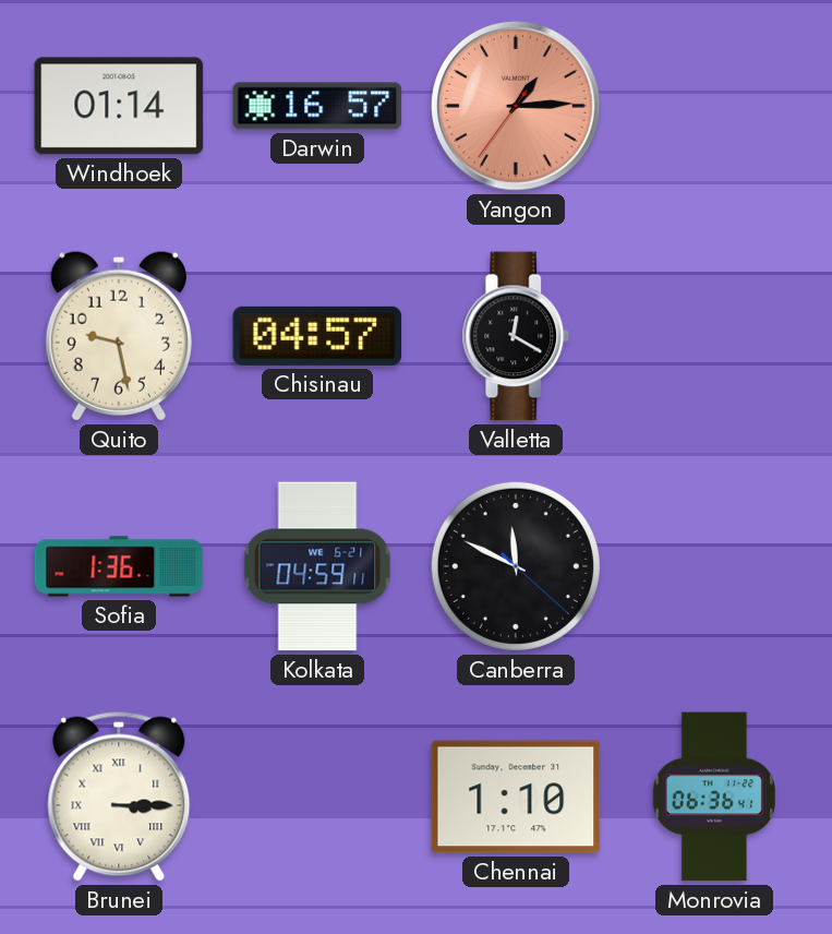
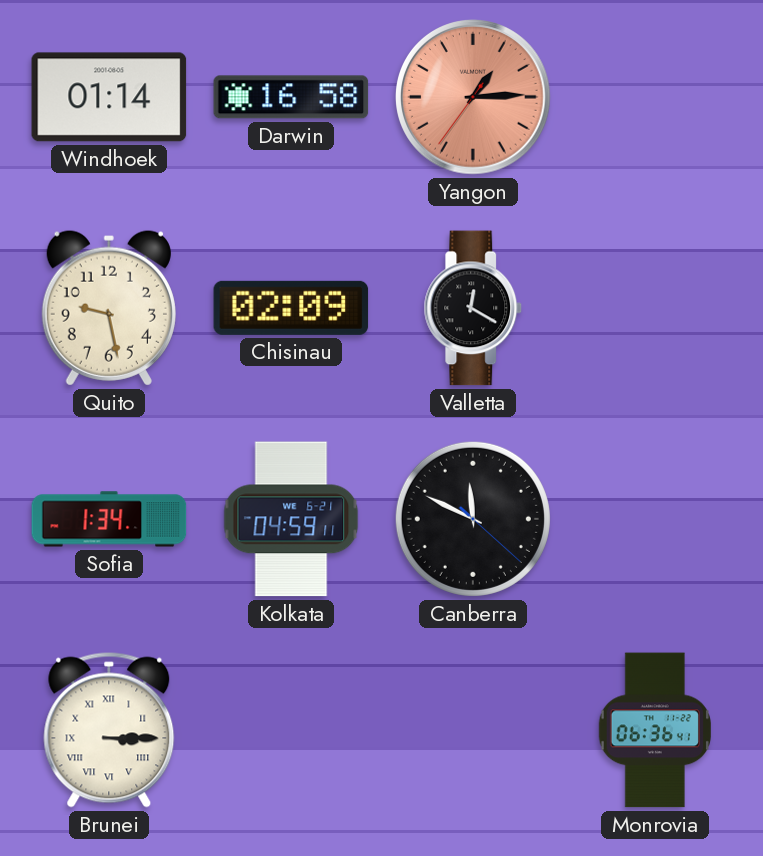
Darwin: 16:57 -> 16:58
Chisinau: 04:57 -> 02:09
Sofia: 1:36 -> 1:34
Chennai: 1:10 -> none
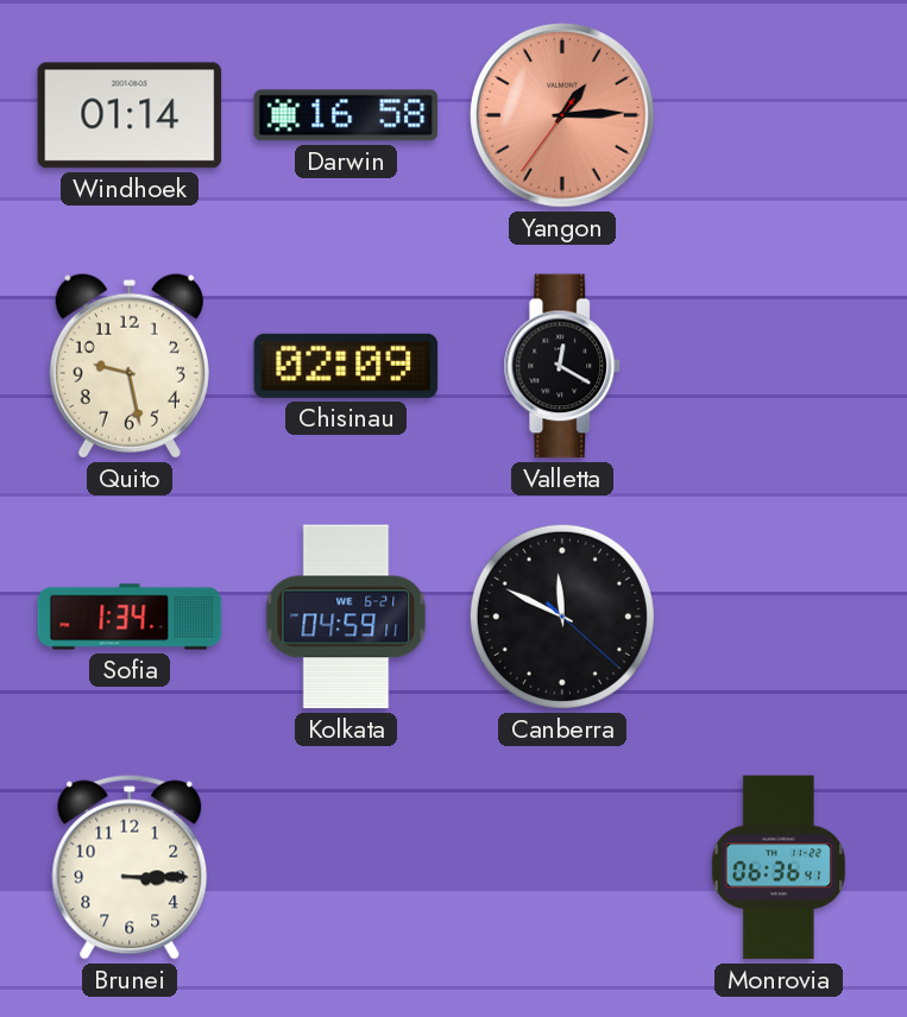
Brunei numerals: Roman -> Arabic
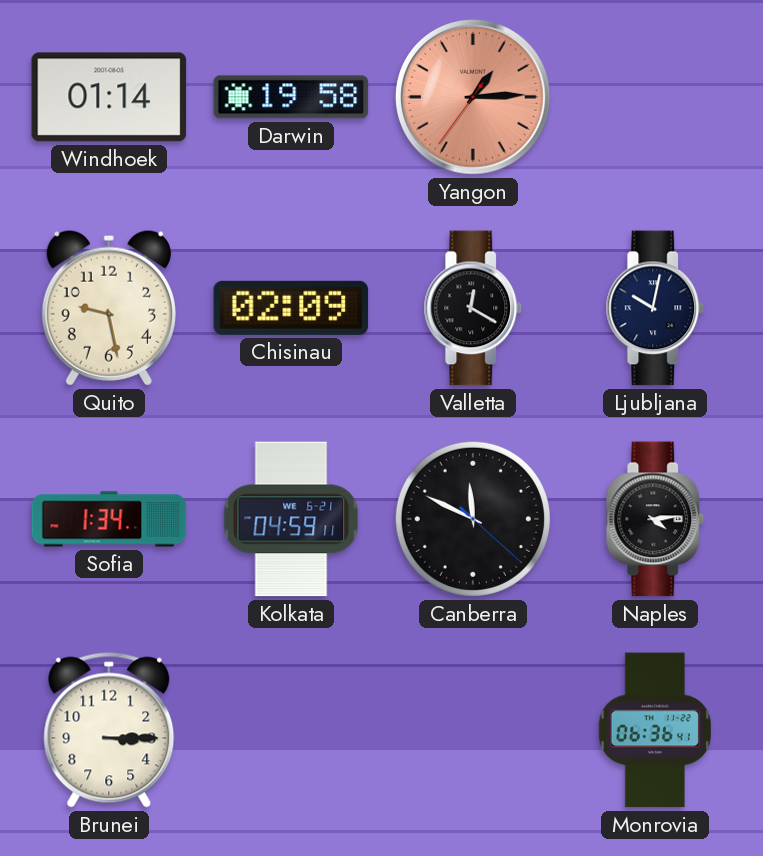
Darwin: 16:58 -> 19:58
Ljubljana: none -> 10:02
Naples: none -> 4:14
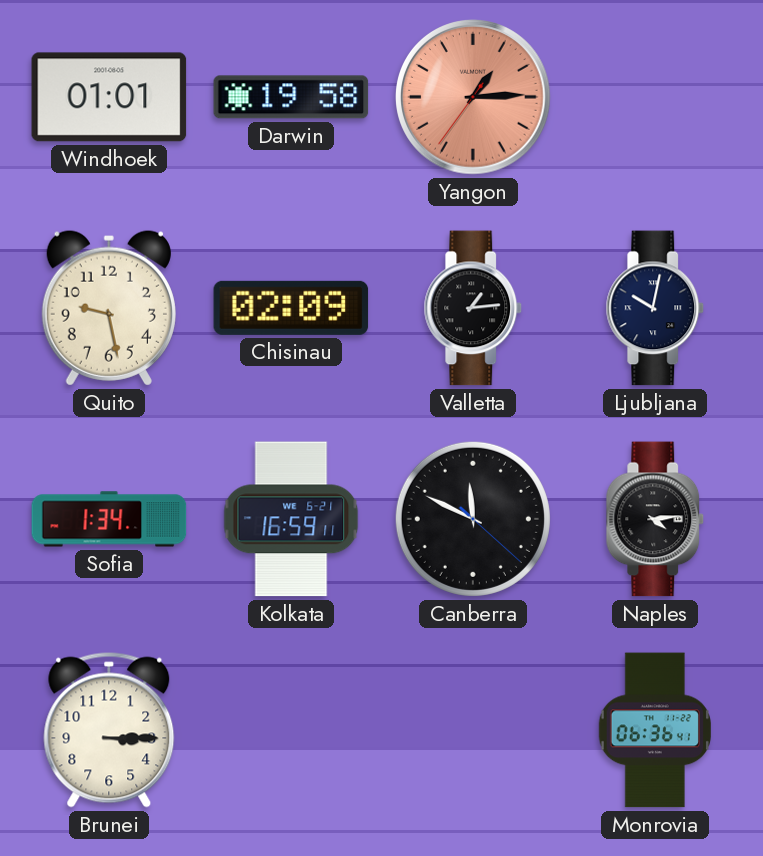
Windhoek: 01:14 -> 01:01
Valletta: 12:20 -> 1:14
Kolkata: 04:59 -> 16:59
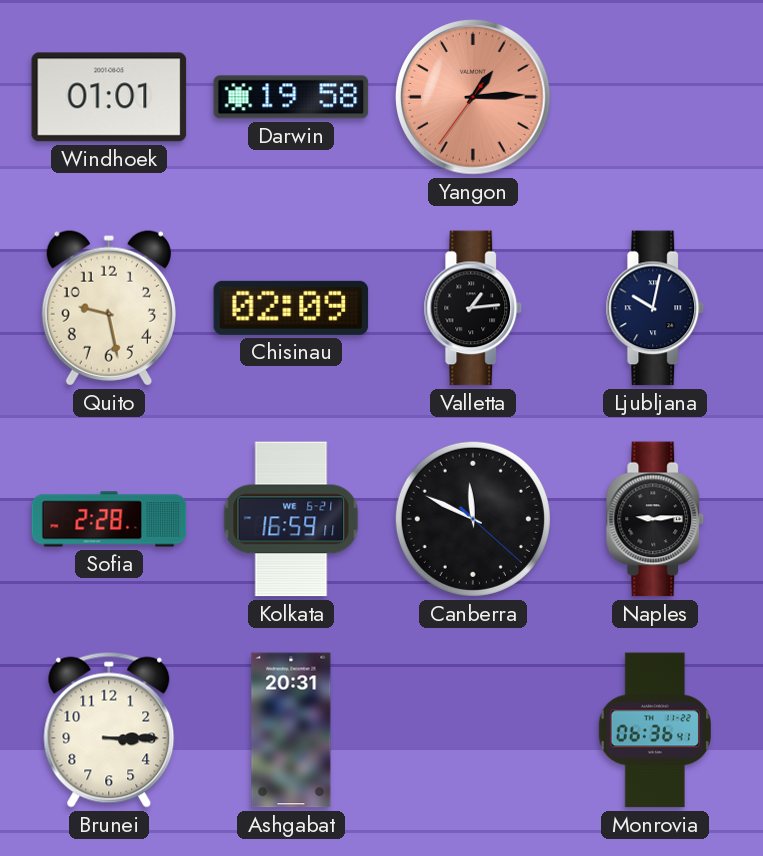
Sofia: 1:34 -> 2:28
Naples: 4:14 -> 9:14
Ashgabat: none -> 20:31
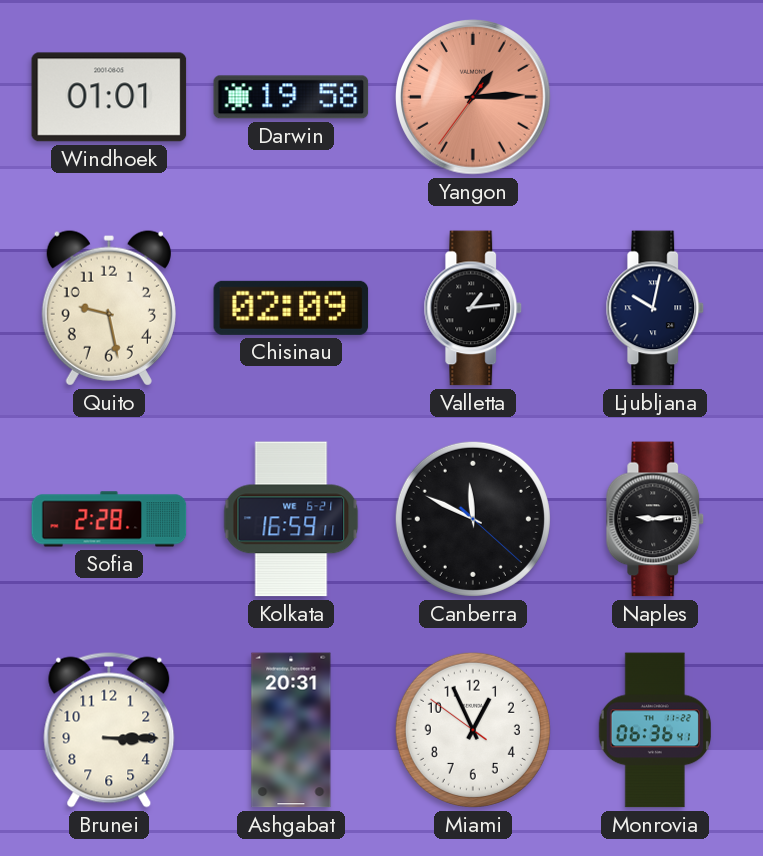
Miami: none -> 12:55
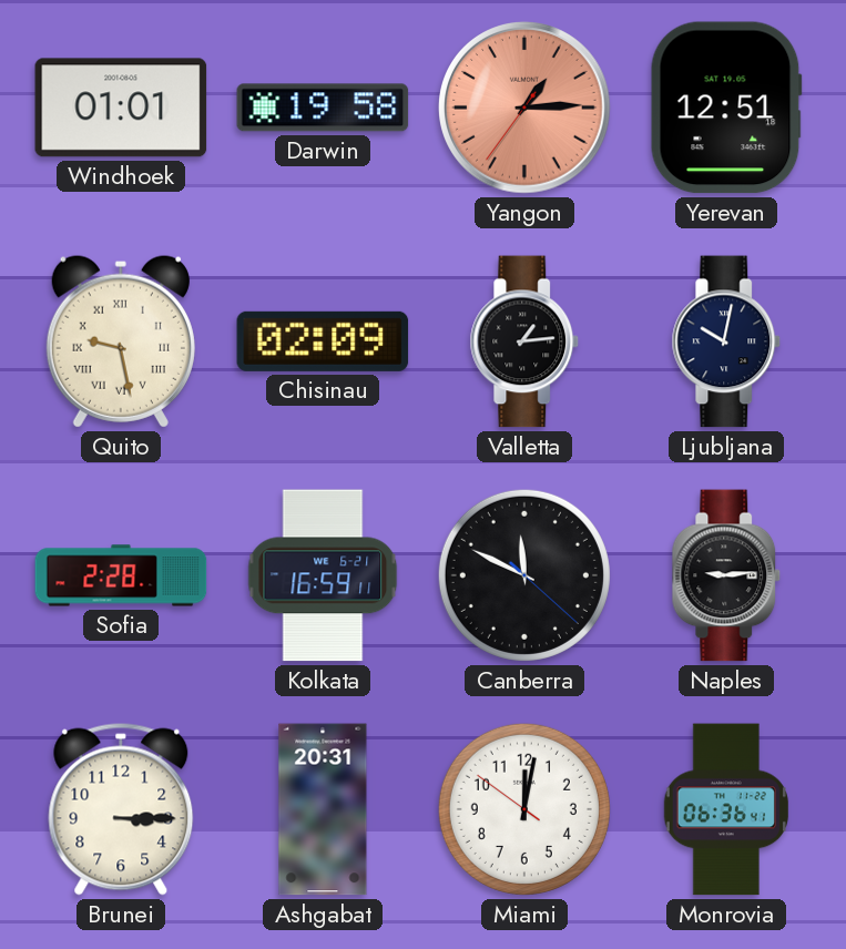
Yerevan: none -> 12:51
Quito numerals: Arabic -> Roman
Miami: 12:55 -> 12:01
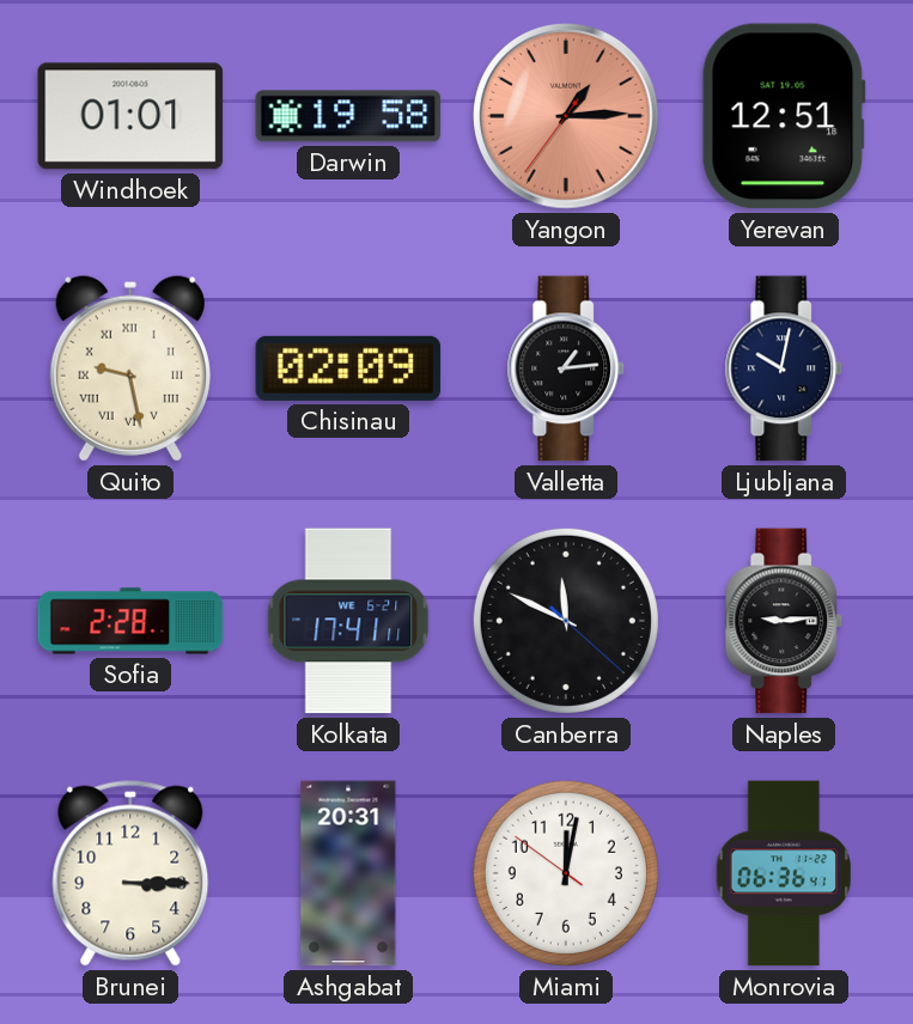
Kolkata: 16:59 -> 17:41
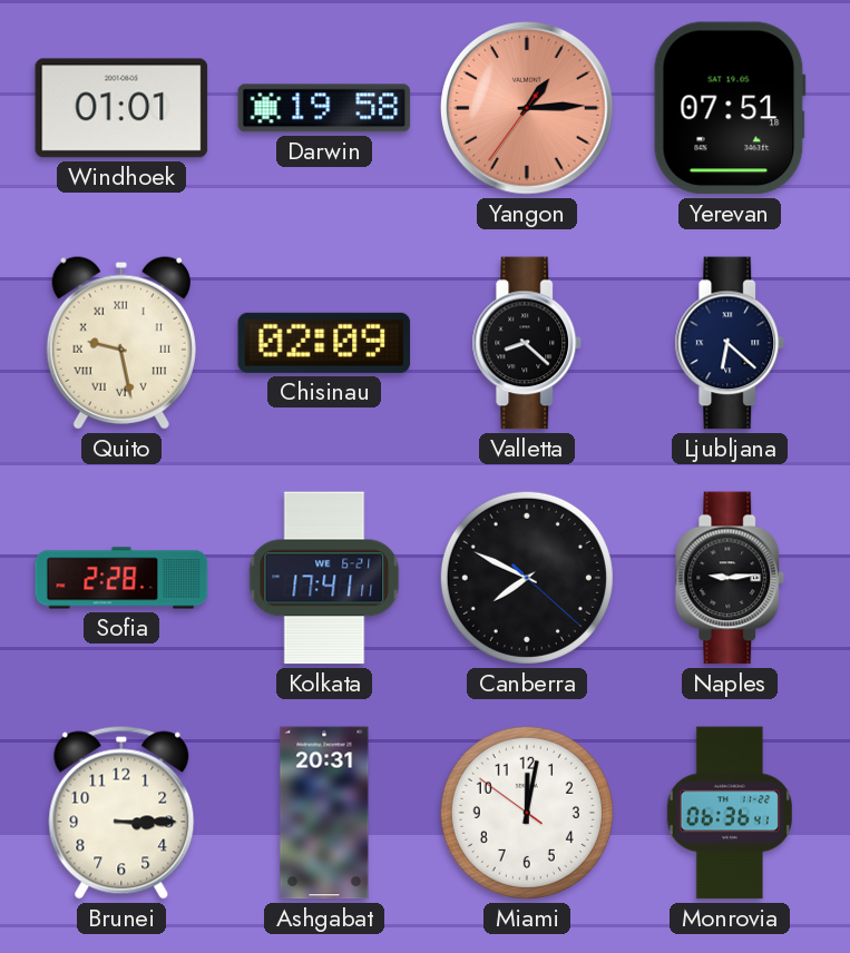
Yerevan: 12:51 -> 07:51
Valletta: 1:14 -> 8:22
Ljubljana: 10:02 -> 6:22
Canberra: 11:49 -> 7:49
